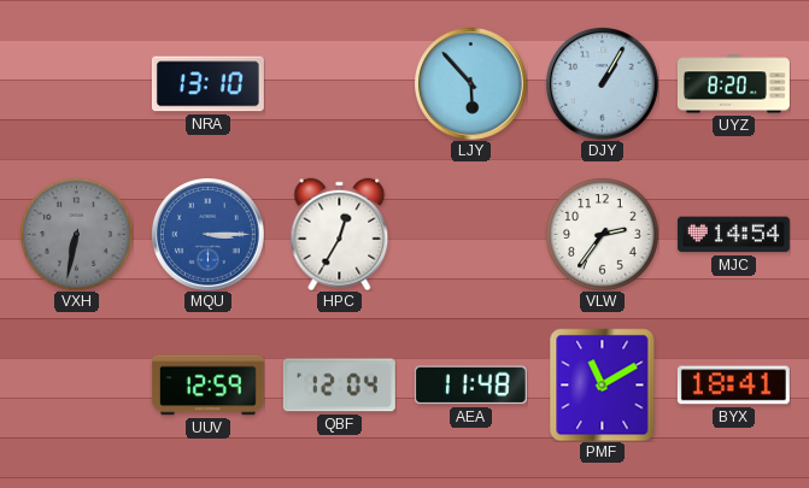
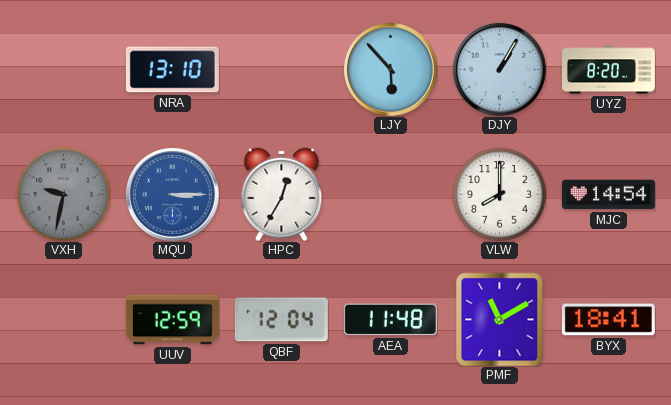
VXH: 6:32 -> 9:32
VLW: 2:36 -> 8:00
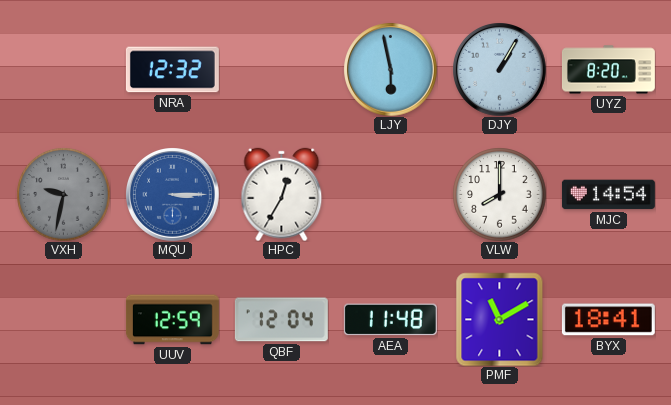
NRA: 13:10 -> 12:32
LJY: 5:53 -> 5:58
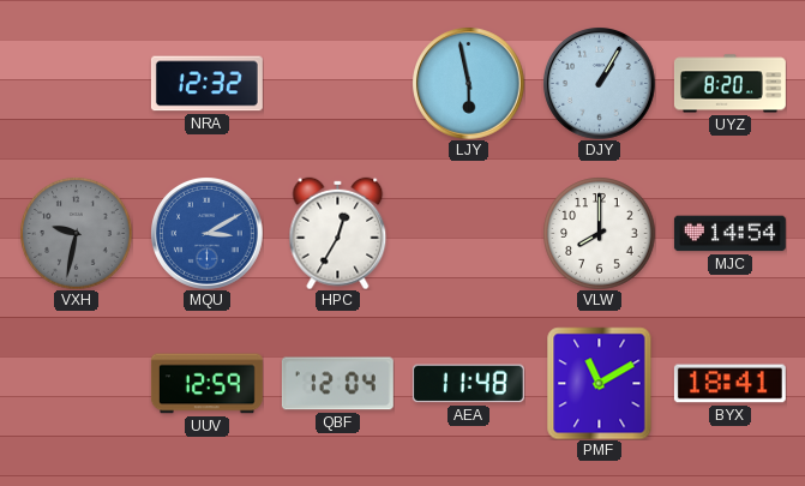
MQU: 3:15 -> 3:10
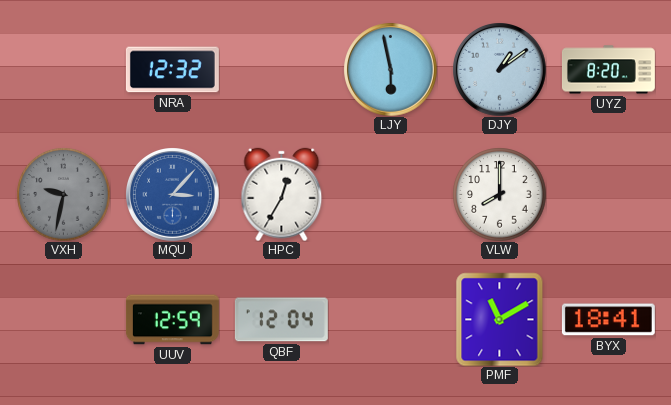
DJY: 1:05 -> 1:09
MQU: 3:10 -> 3:07
MJC: 14:54 -> none
AEA: 11:48 -> none
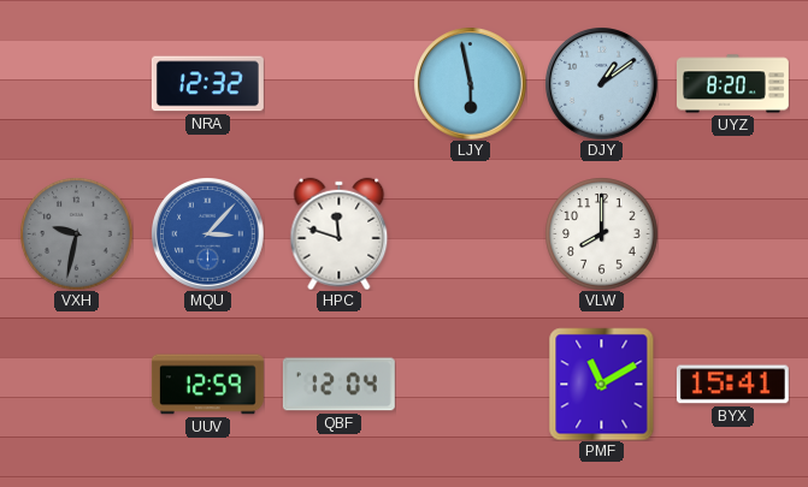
HPC: 12:35 -> 11:48
BYX: 18:41 -> 15:41
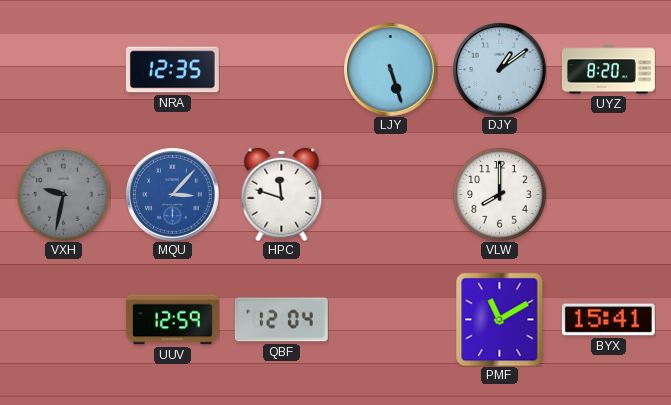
NRA: 12:32 -> 12:35
LJY: 5:58 -> 5:27
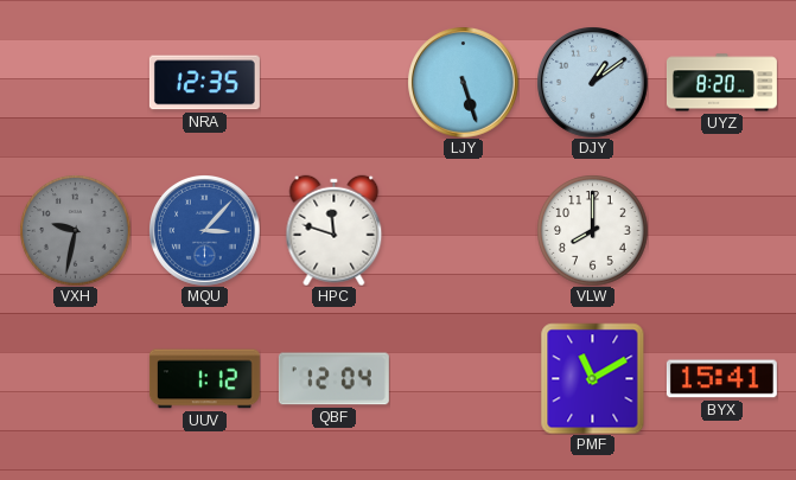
UUV: 12:59 -> 1:12
